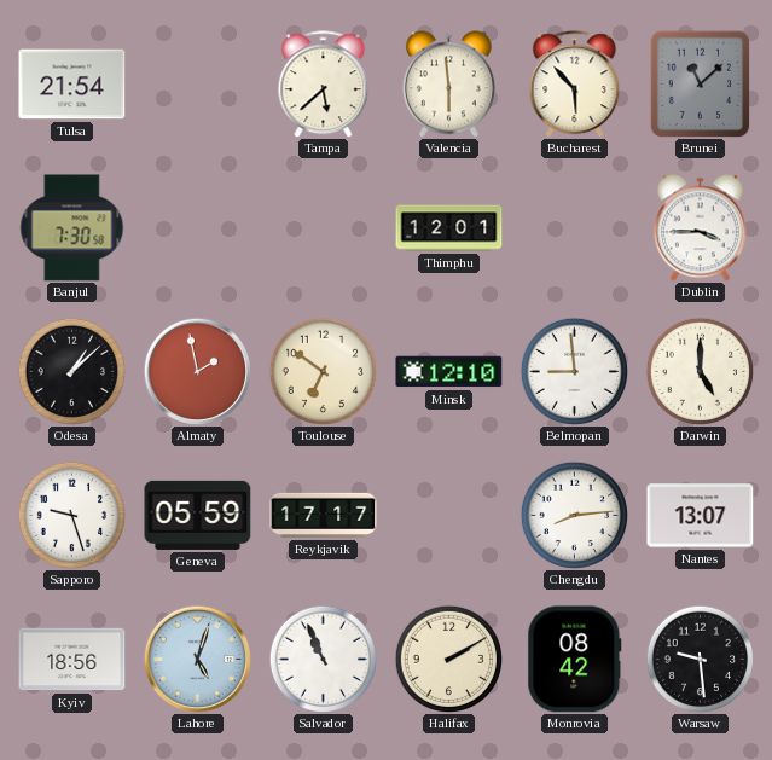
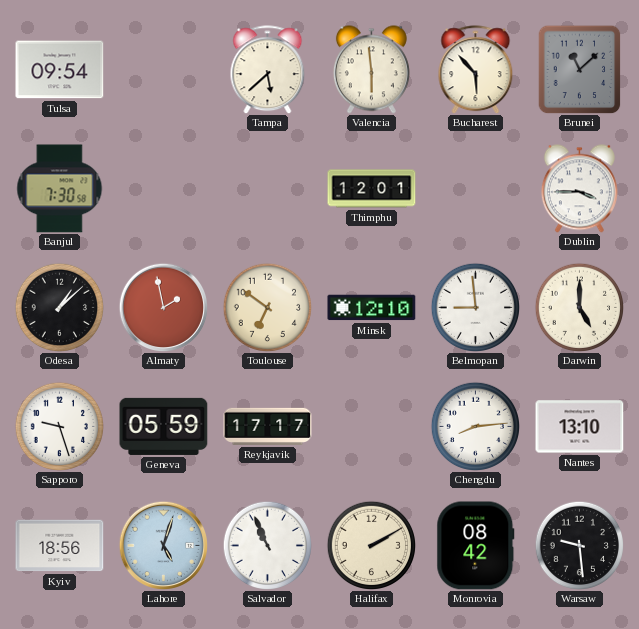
Tulsa: 21:54 -> 09:54
Nantes: 13:07 -> 13:10
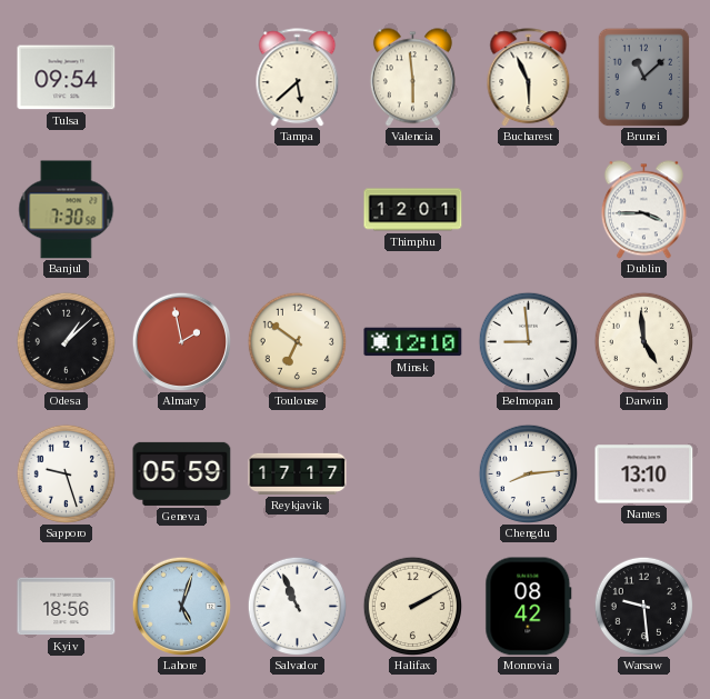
Bucharest: 5:53 -> 5:56
Darwin: 5:00 -> 4:59
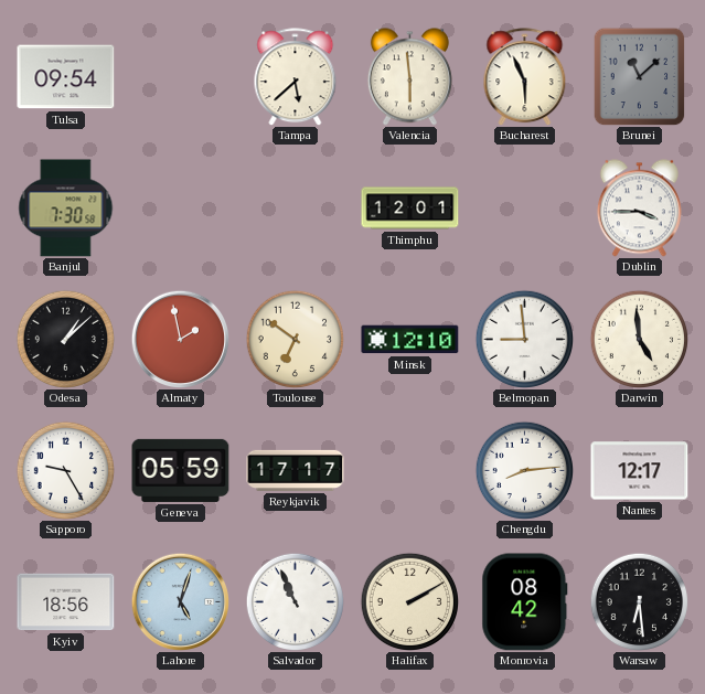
Sapporo: 9:27 -> 9:25
Nantes: 13:10 -> 12:17
Warsaw: 9:29 -> 6:29
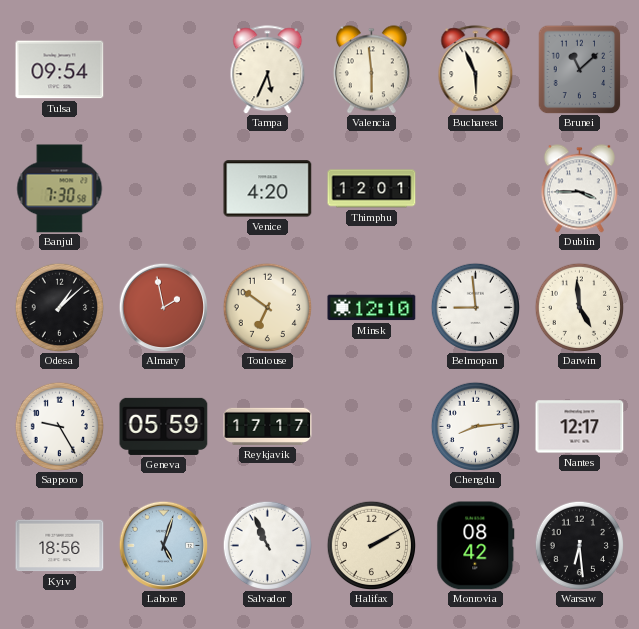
Tampa: 5:38 -> 5:34
Venice: none -> 4:20
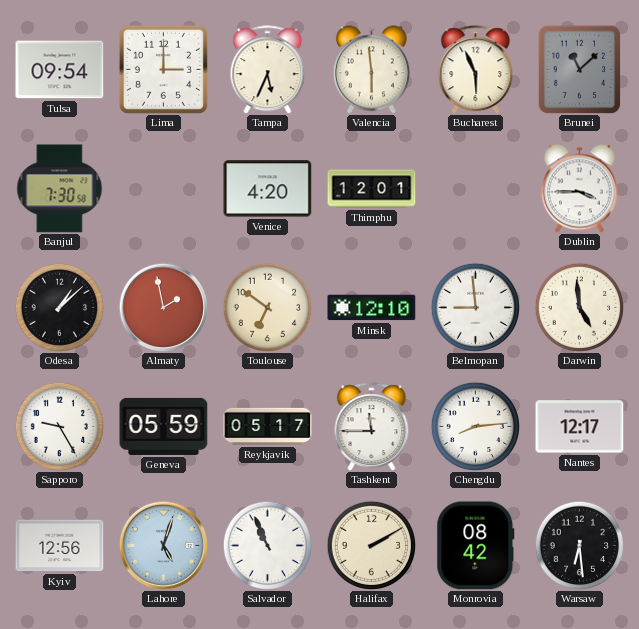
Lima: none -> 3:00
Reykjavik: 17:17 -> 05:17
Tashkent: none -> 11:45
Kyiv: 18:56 -> 12:56
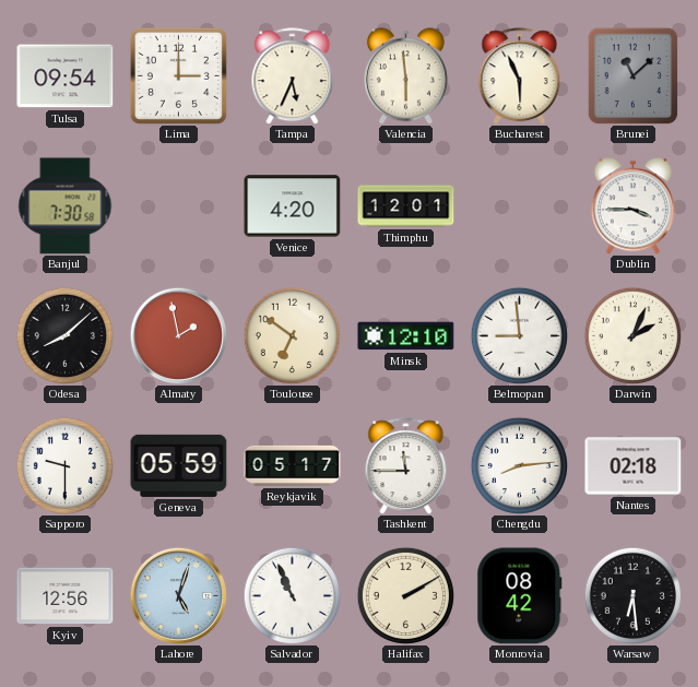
Odesa: 1:08 -> 8:08
Darwin: 4:59 -> 2:04
Sapporo: 9:25 -> 9:30
Nantes: 12:17 -> 02:18
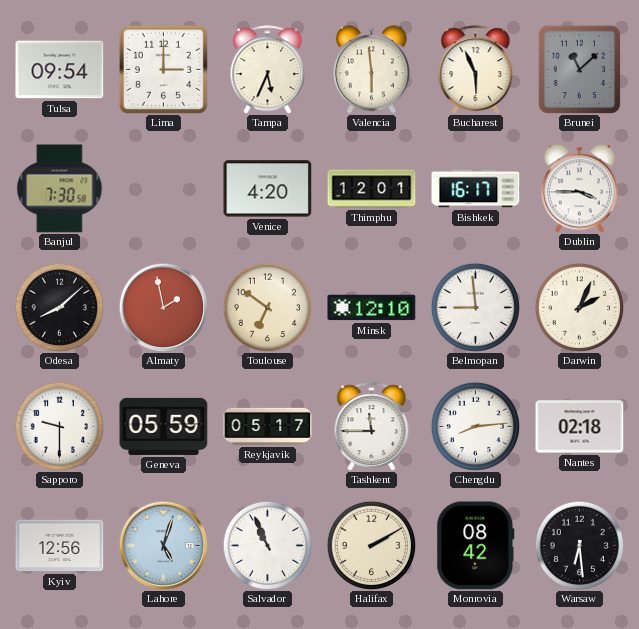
Bishkek: none -> 16:17
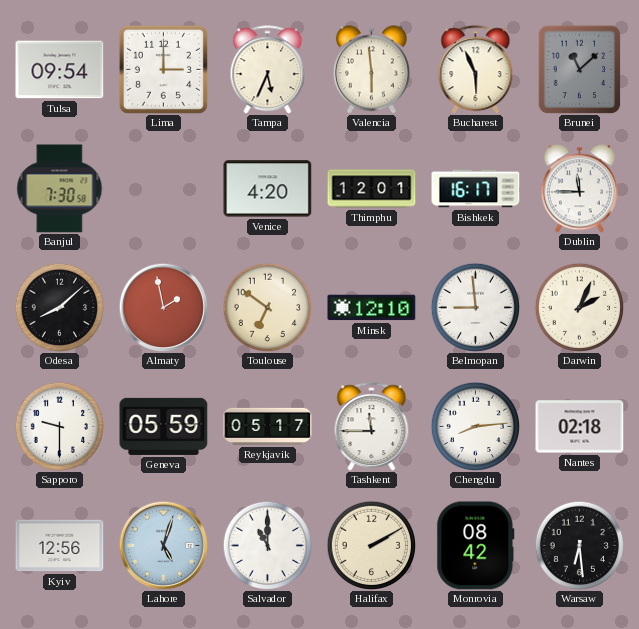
Dublin: 3:45 -> 11:45
Salvador: 10:56 -> 11:00
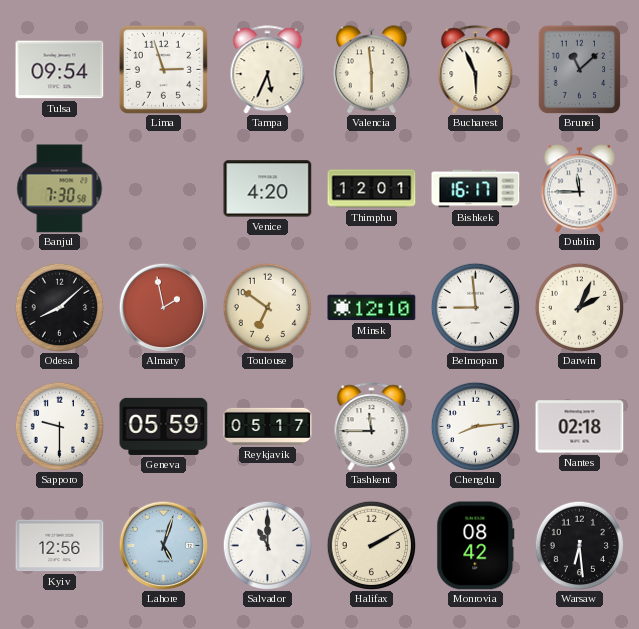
Lima: 3:00 -> 2:57
